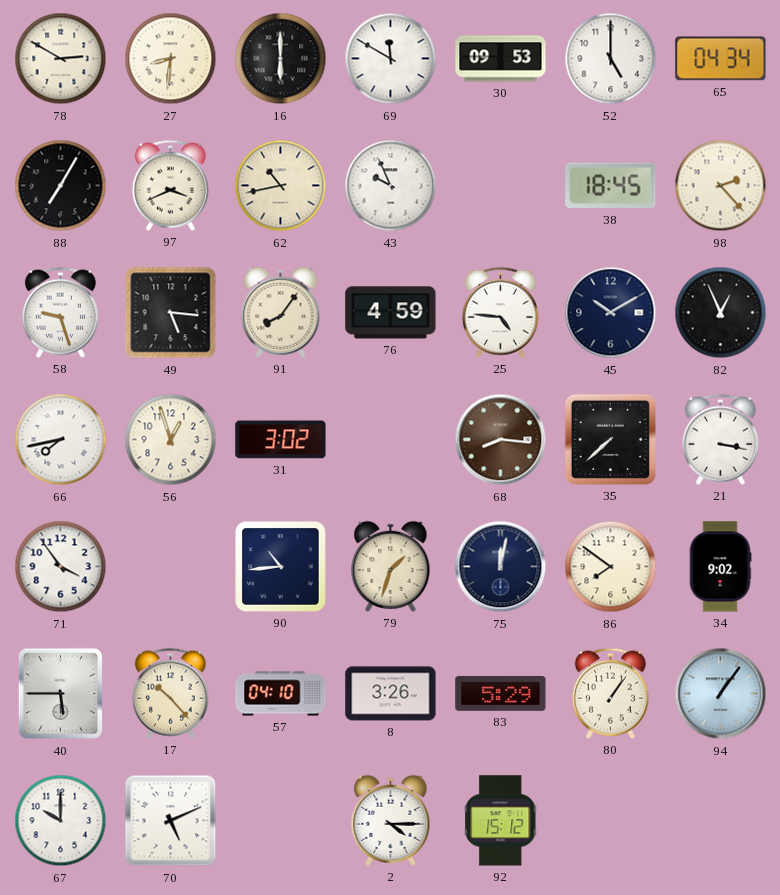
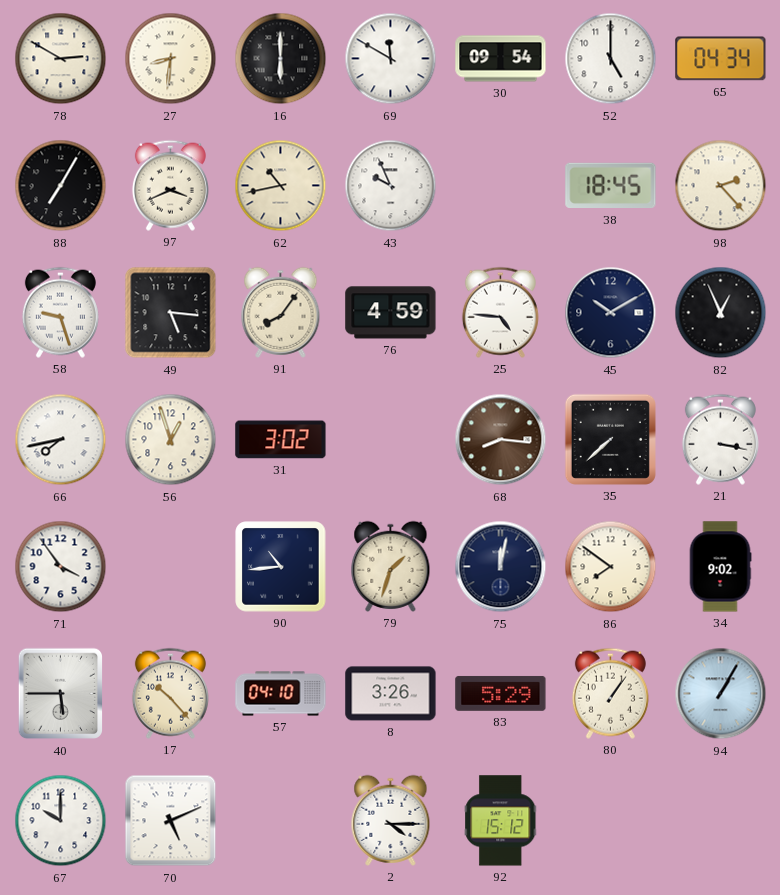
30: 09:53 -> 09:54
94: 1:06 -> 1:05
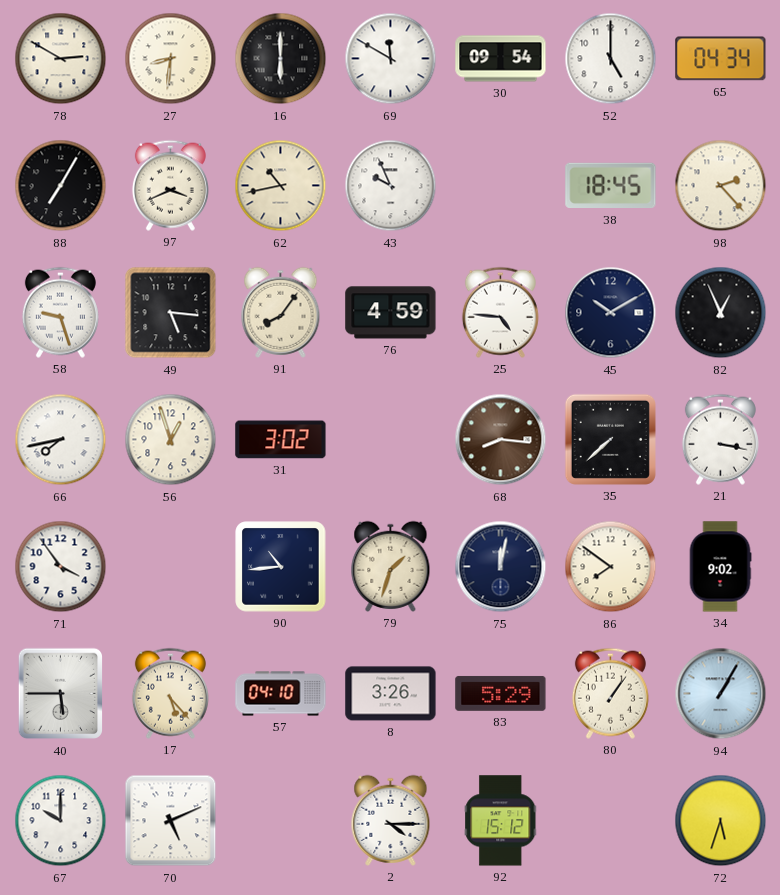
17: 10:23 -> 5:23
72: none -> 5:33
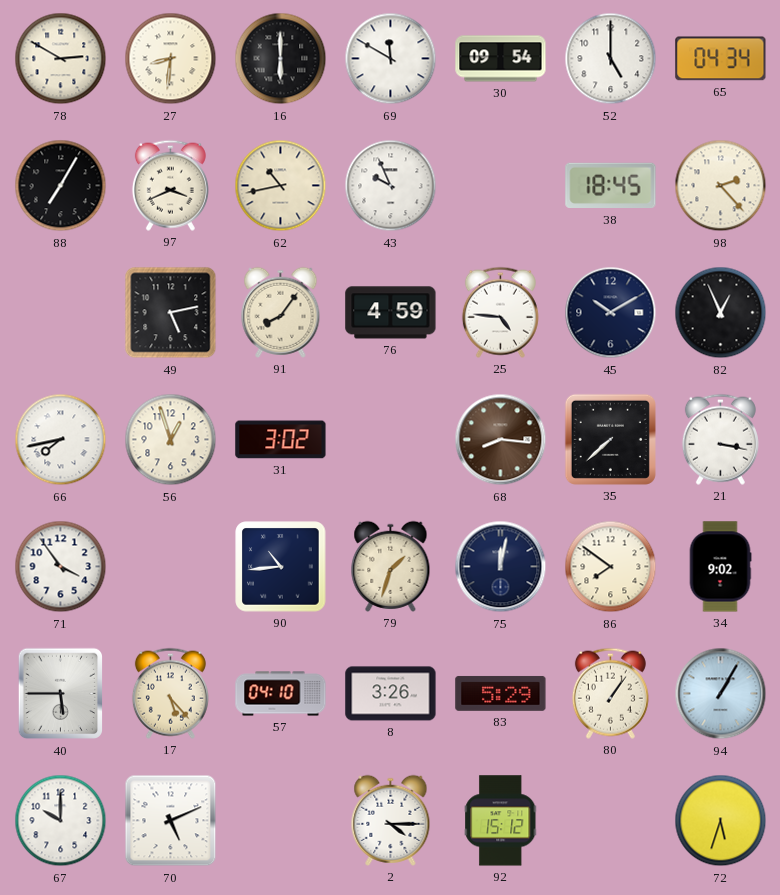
58: 9:27 -> none
49: 5:16 -> 5:13
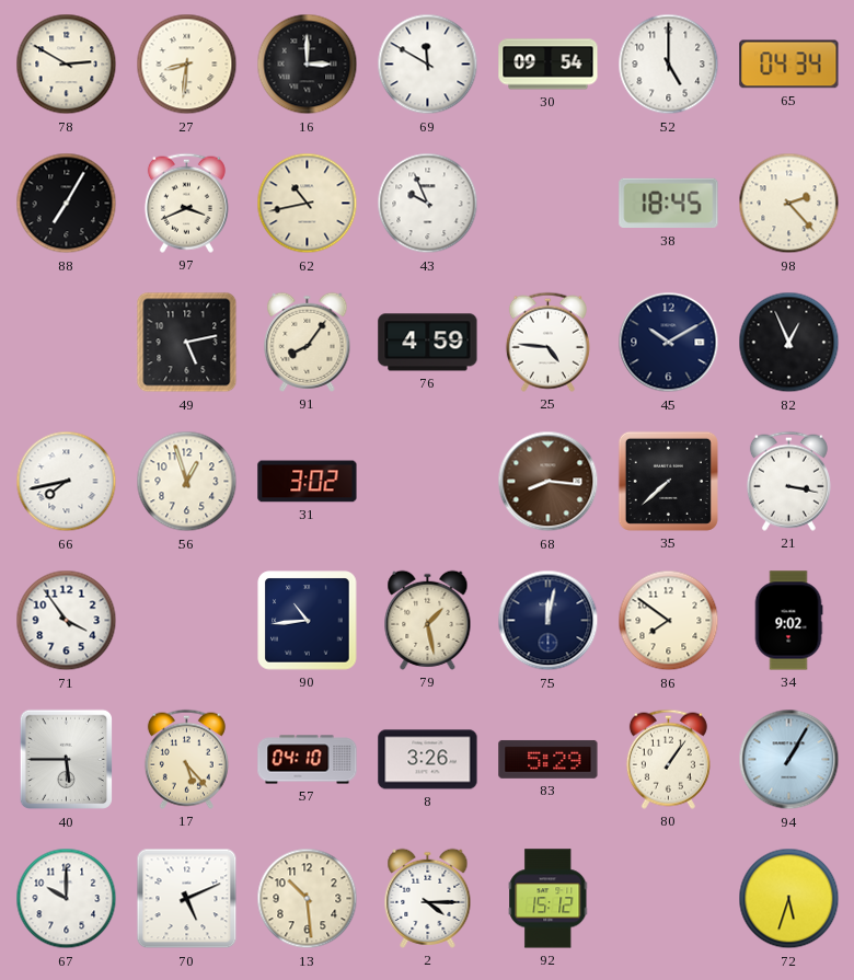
16: 6:00 -> 3:00
79: 1:33 -> 1:28
13: none -> 10:29
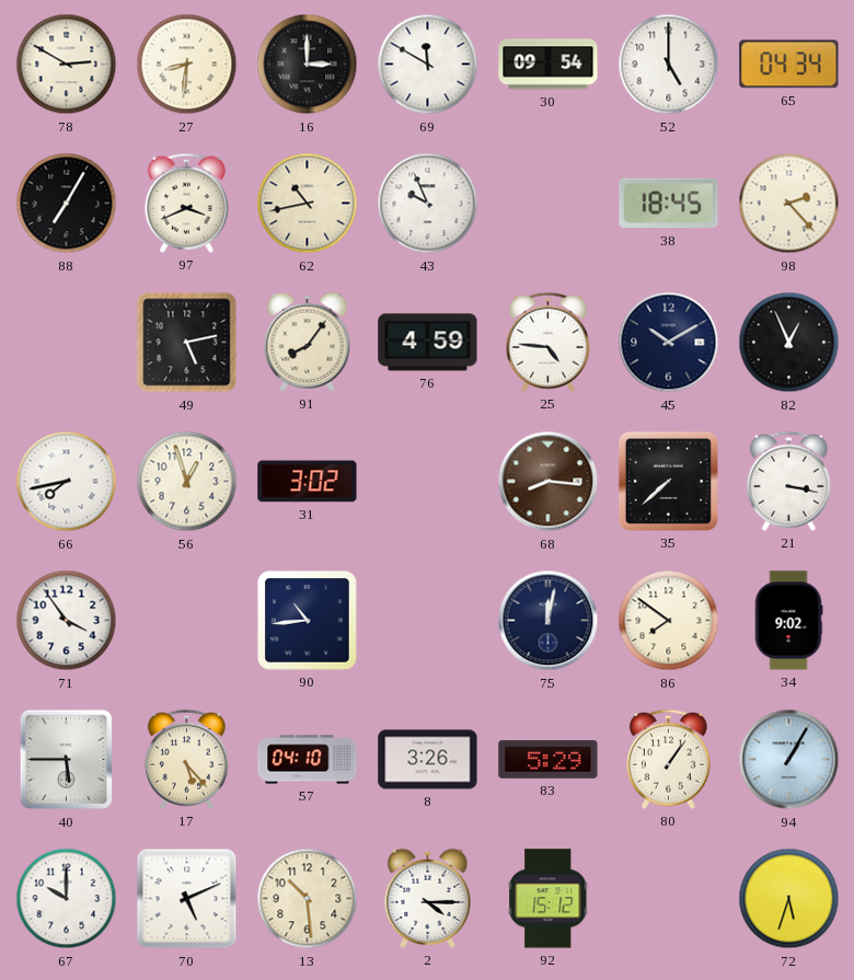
79: 1:28 -> none
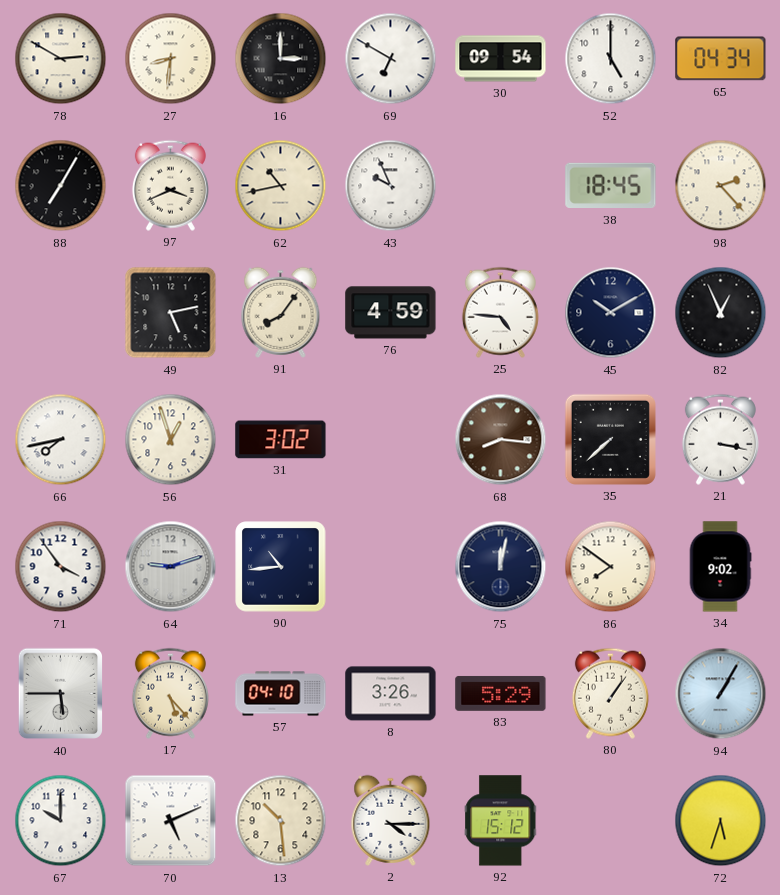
69: 11:50 -> 6:50
64: none -> 9:12
